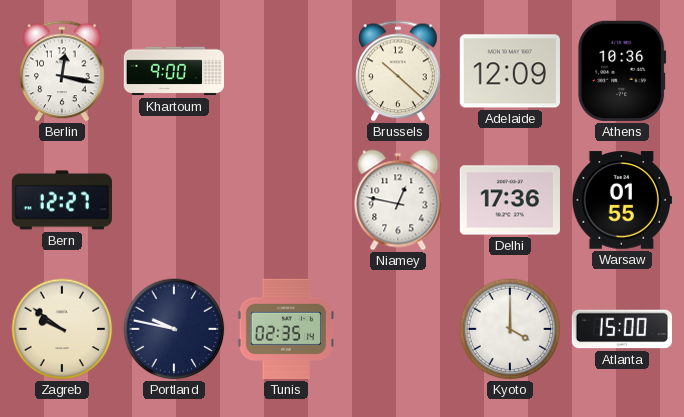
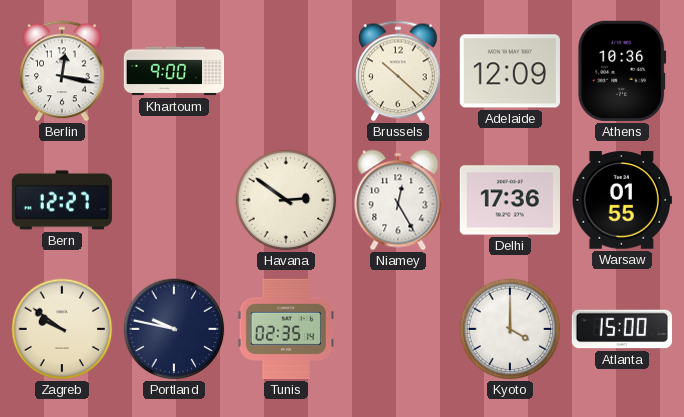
Havana: none -> 2:51
Niamey: 12:47 -> 12:25
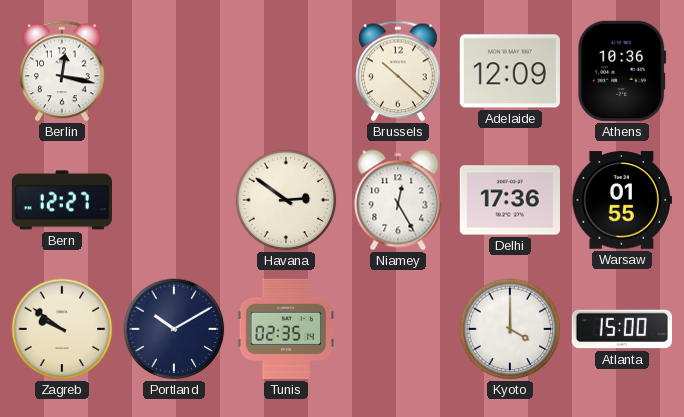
Khartoum: 9:00 -> none
Portland: 9:47 -> 10:10
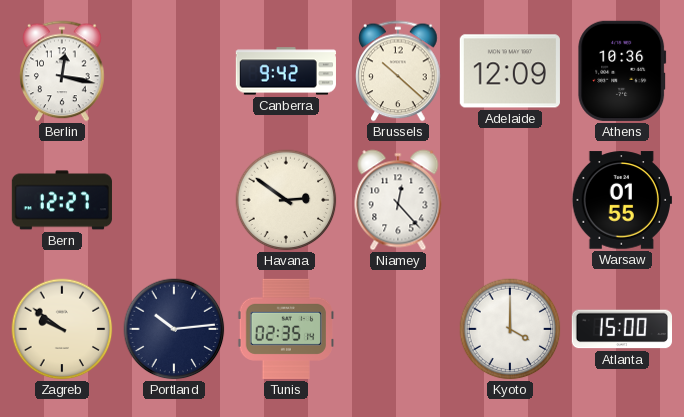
Canberra: none -> 9:42
Niamey: 12:25 -> 12:23
Delhi: 17:36 -> none
Portland: 10:10 -> 10:14
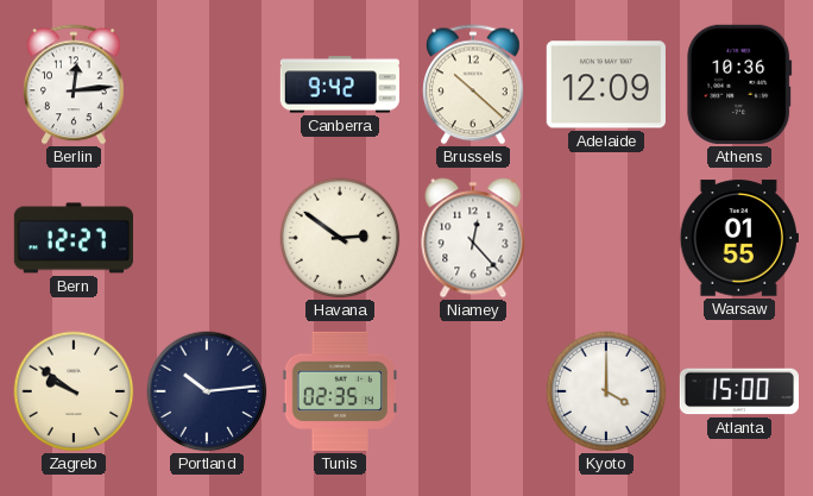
Berlin: 12:17 -> 12:14
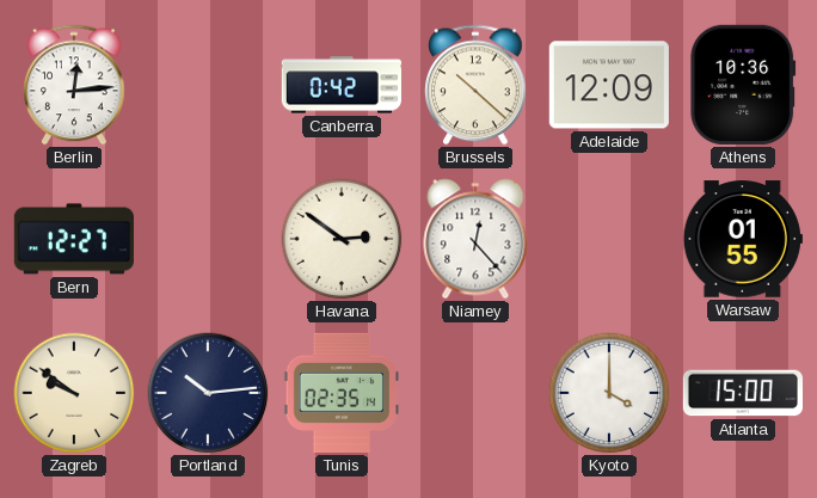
Canberra: 9:42 -> 0:42
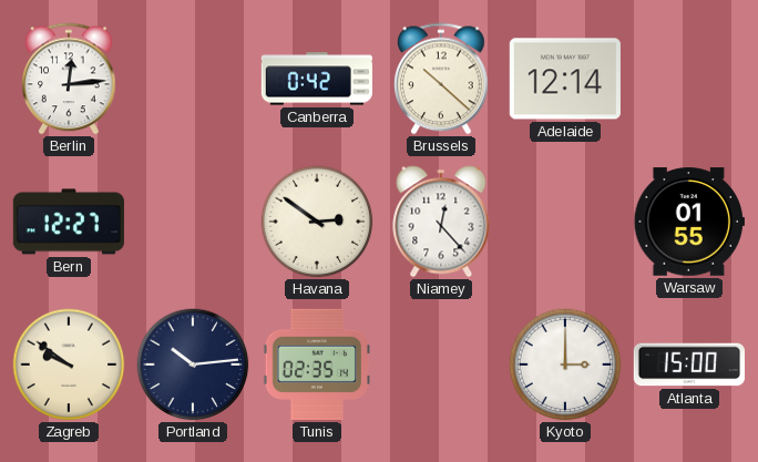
Adelaide: 12:09 -> 12:14
Athens: 10:36 -> none
Kyoto: 4:00 -> 3:00
